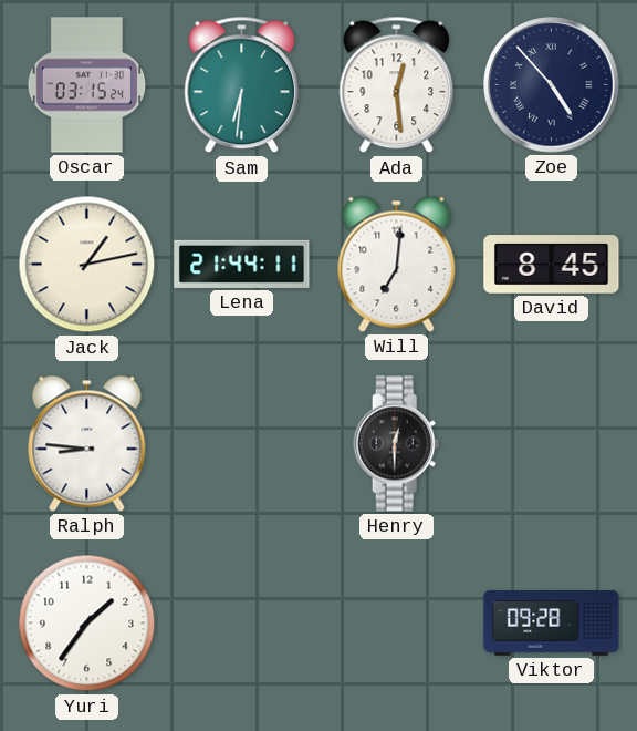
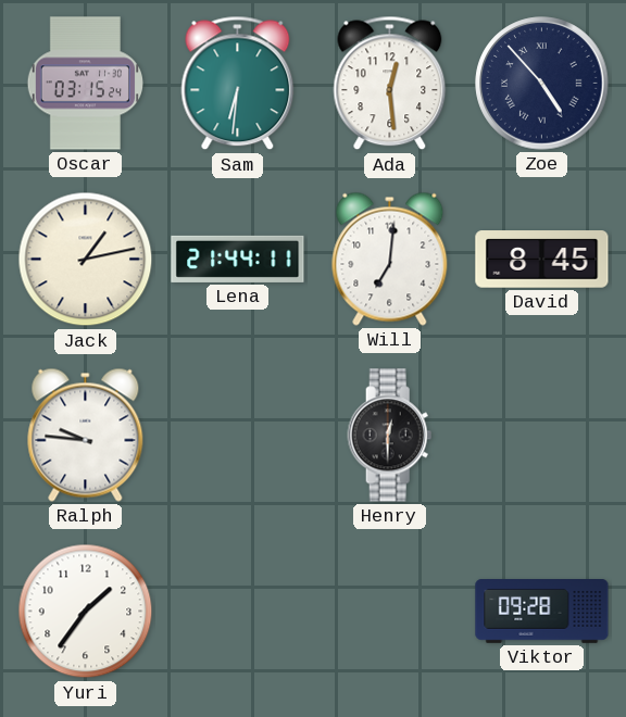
Ralph: 8:46 -> 9:46
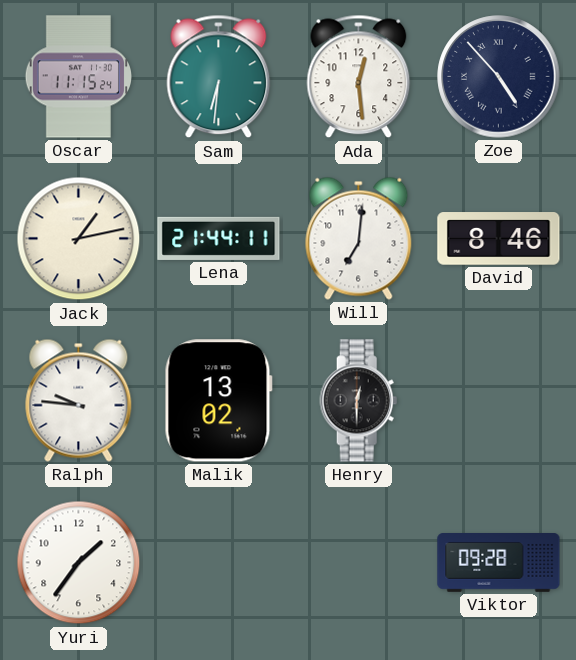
Oscar: 03:15 -> 11:15
David: 8:45 -> 8:46
Malik: none -> 13:02
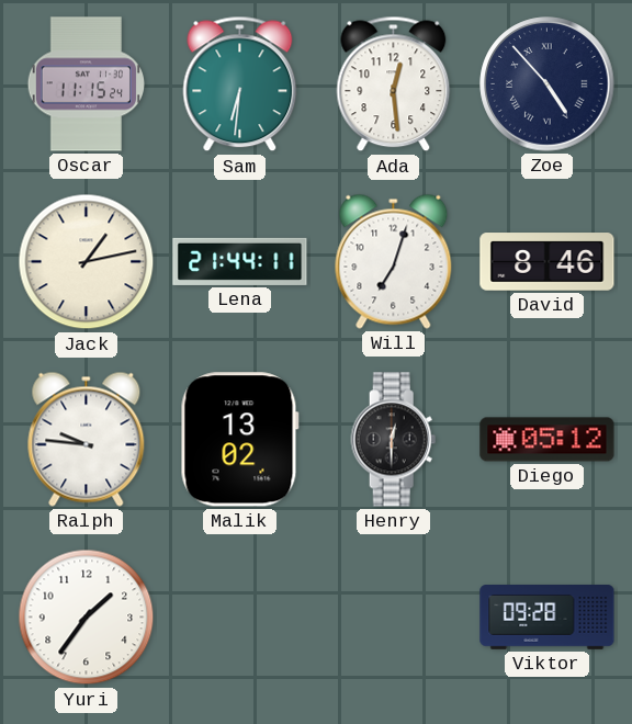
Will: 7:01 -> 7:03
Diego: none -> 05:12
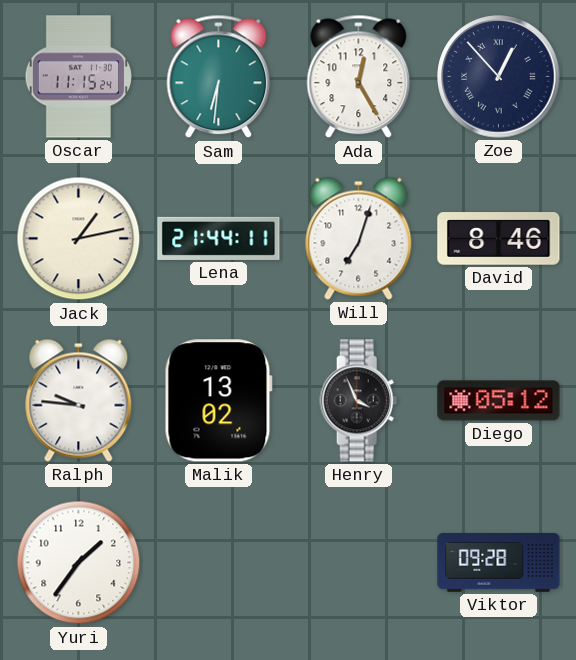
Ada: 12:29 -> 12:25
Zoe: 4:53 -> 12:53
Henry: 12:30 -> 3:56
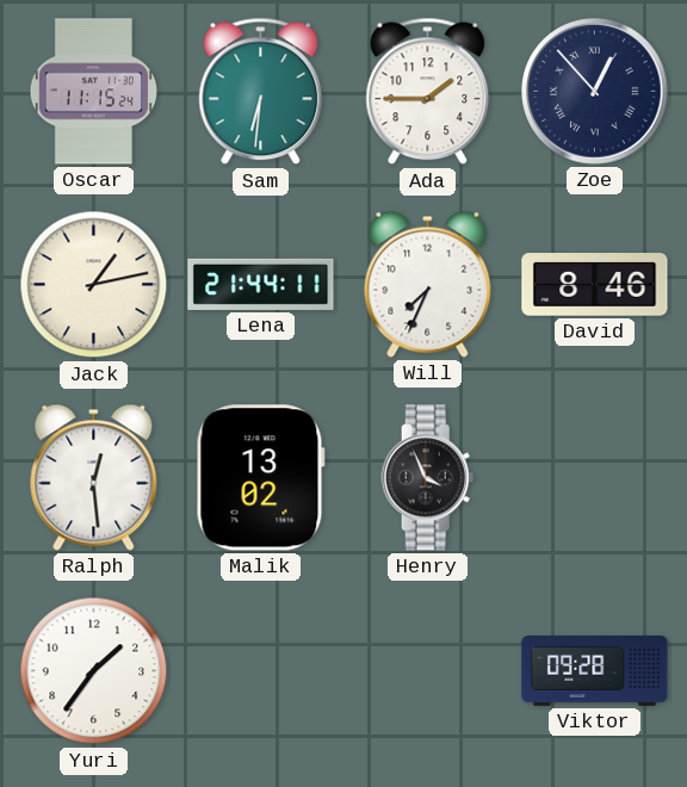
Ada: 12:25 -> 1:45
Will: 7:03 -> 7:34
Ralph: 9:46 -> 12:29
Diego: 05:12 -> none
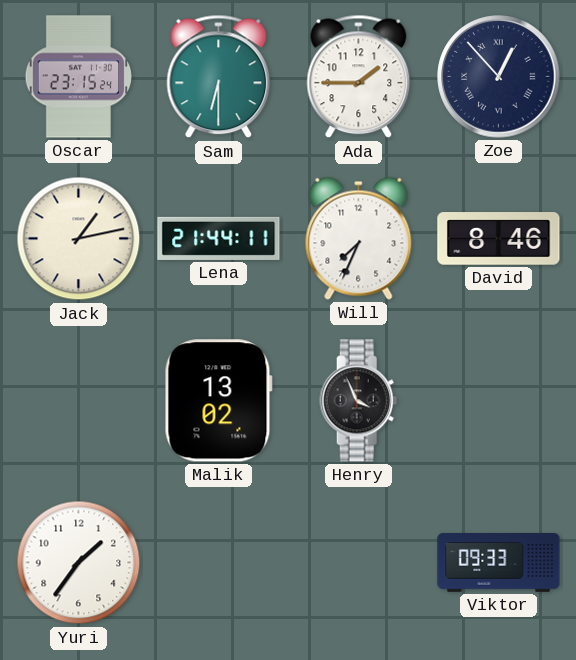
Oscar: 11:15 -> 23:15
Sam: 6:31 -> 6:30
Ralph: 12:29 -> none
Viktor: 09:28 -> 09:33
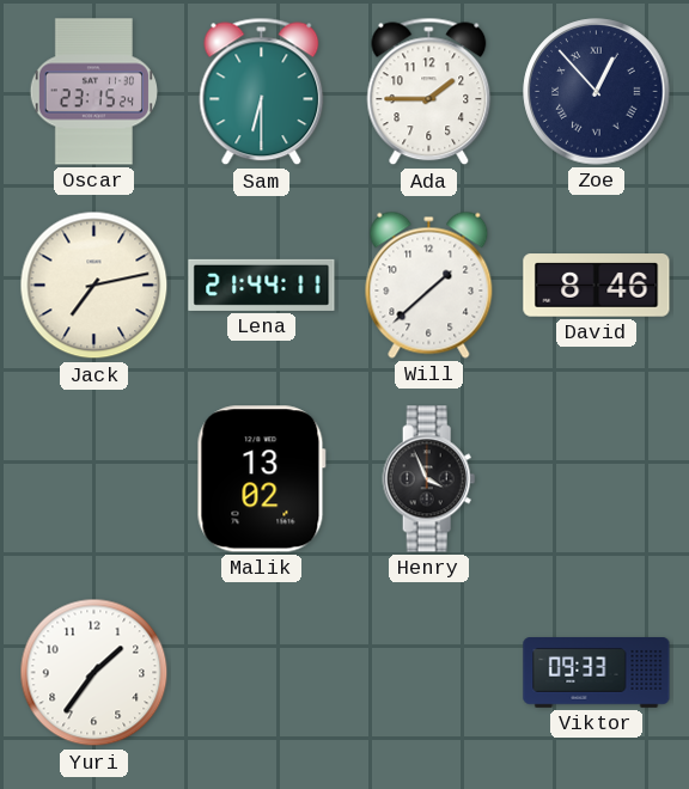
Jack: 1:13 -> 7:13
Will: 7:34 -> 1:38
